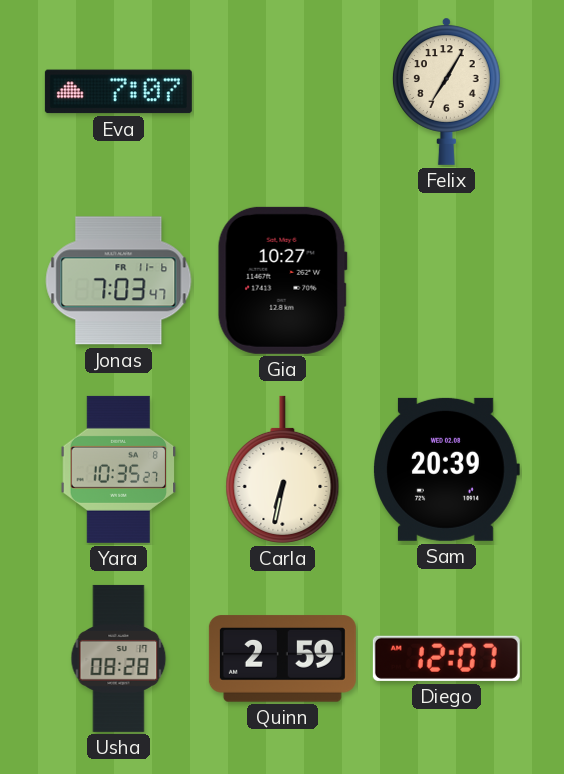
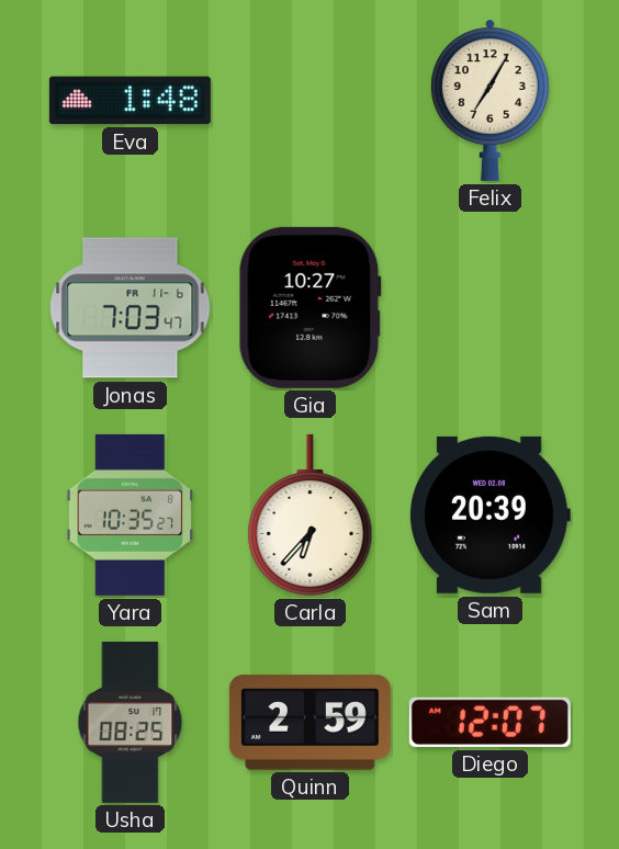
Eva: 7:07 -> 1:48
Carla: 6:32 -> 6:37
Usha: 08:28 -> 08:25
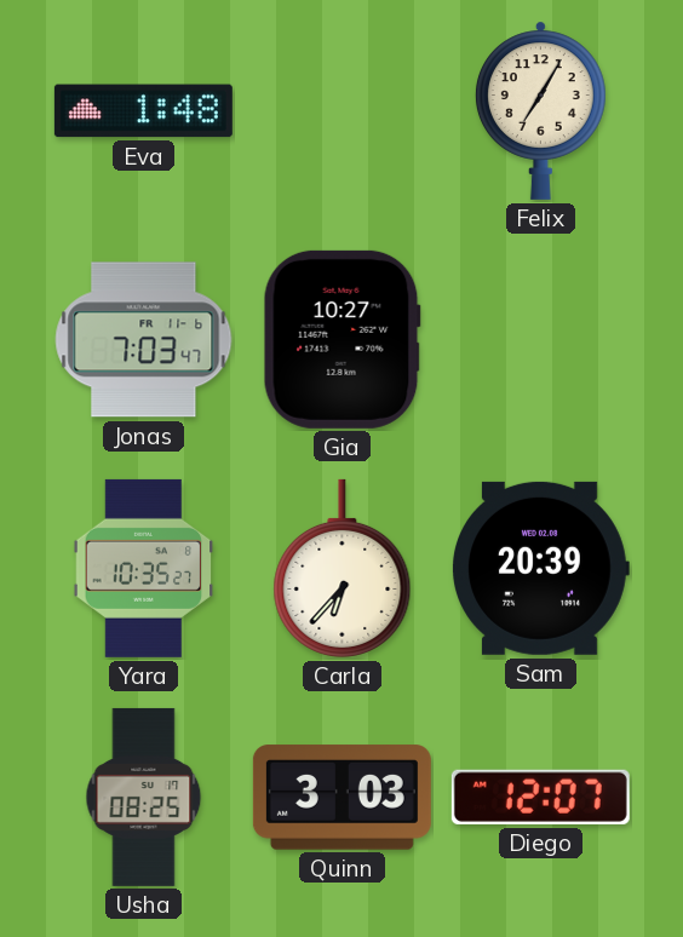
Quinn: 2:59 -> 3:03
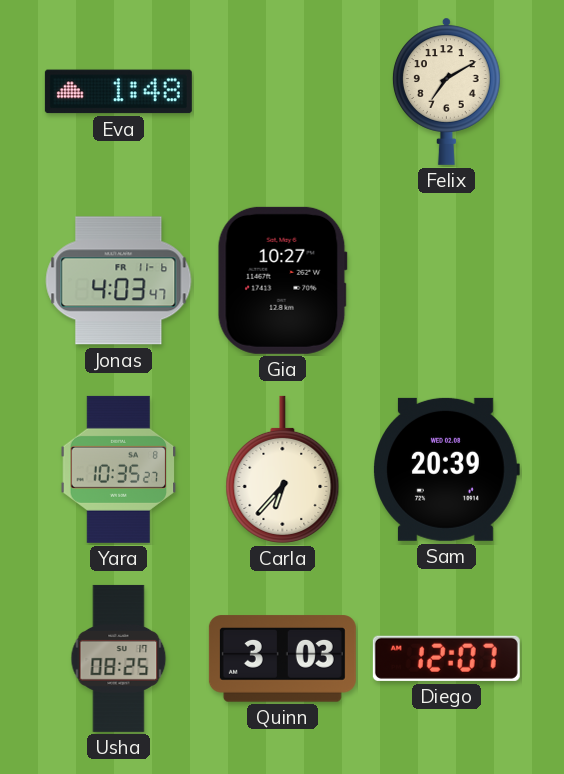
Felix: 7:05 -> 7:10
Jonas: 7:03 -> 4:03
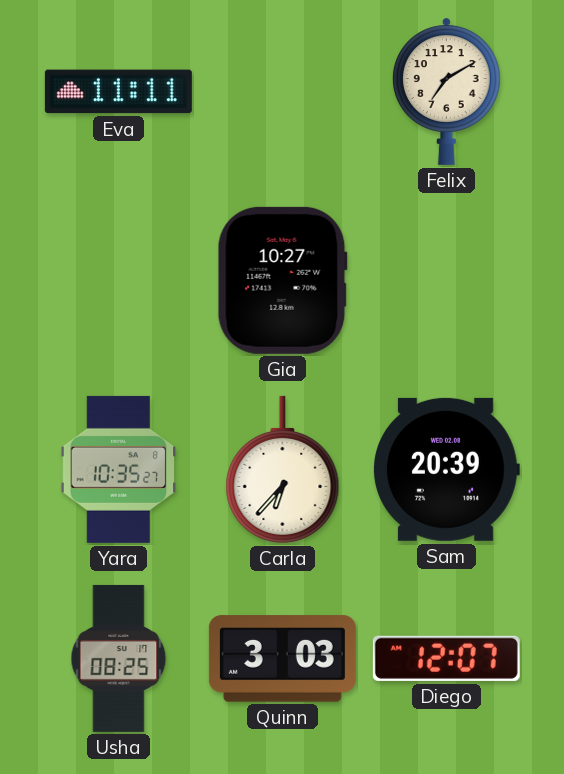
Eva: 1:48 -> 11:11
Jonas: 4:03 -> none
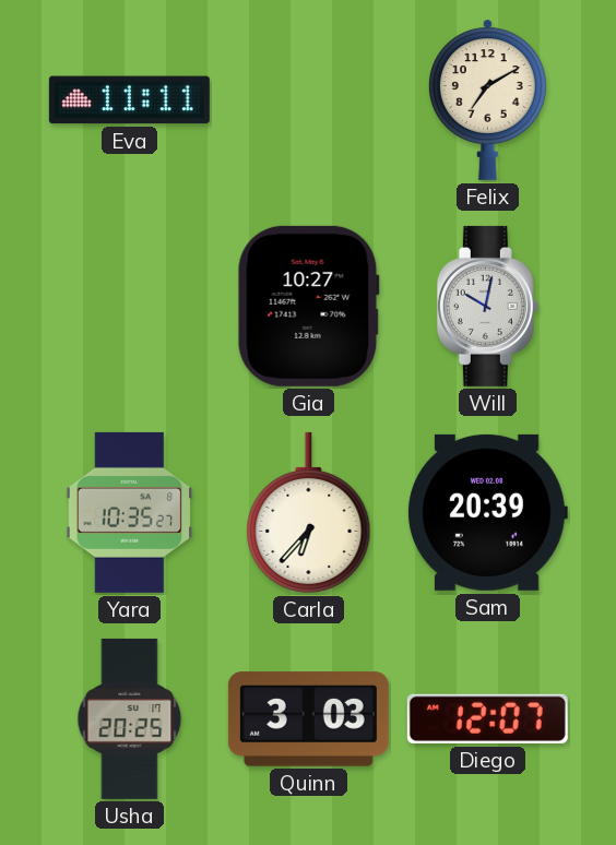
Will: none -> 10:02
Usha: 08:25 -> 20:25
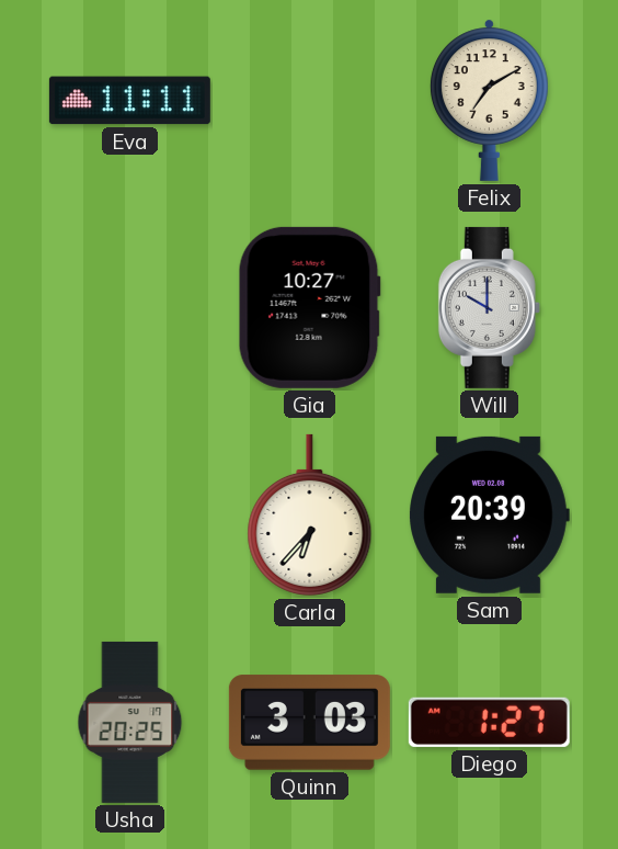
Will: 10:02 -> 10:00
Yara: 10:35 -> none
Diego: 12:07 -> 1:27
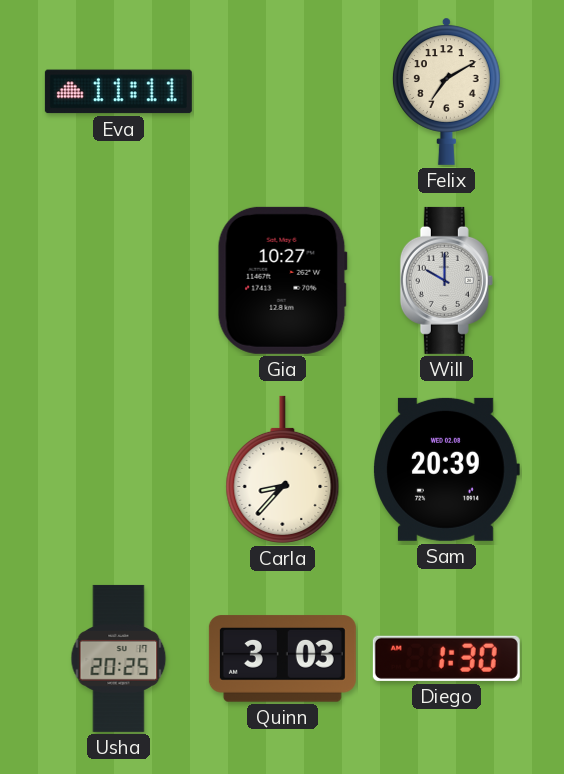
Carla: 6:37 -> 8:37
Diego: 1:27 -> 1:30
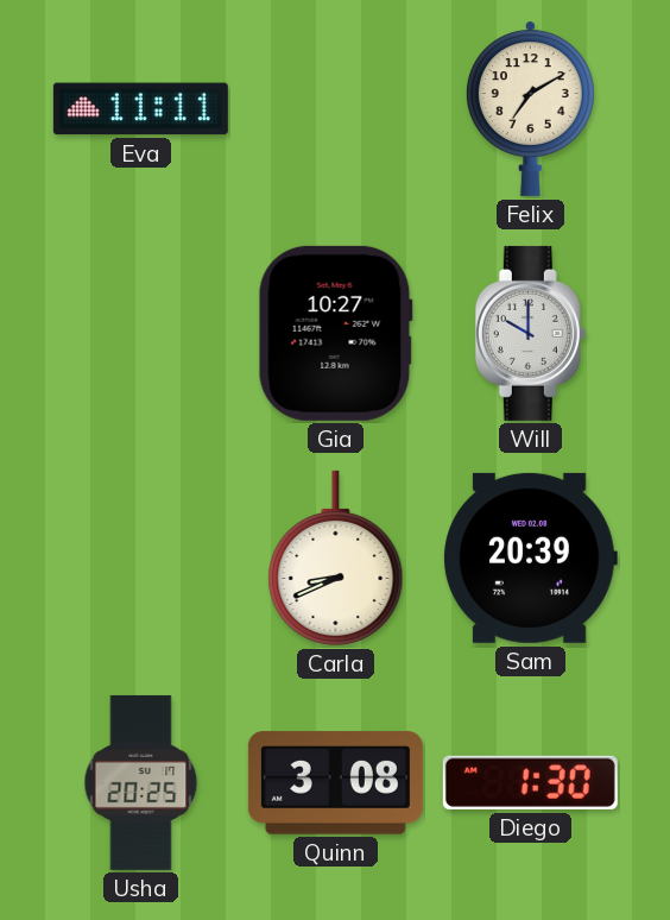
Carla: 8:37 -> 8:41
Quinn: 3:03 -> 3:08
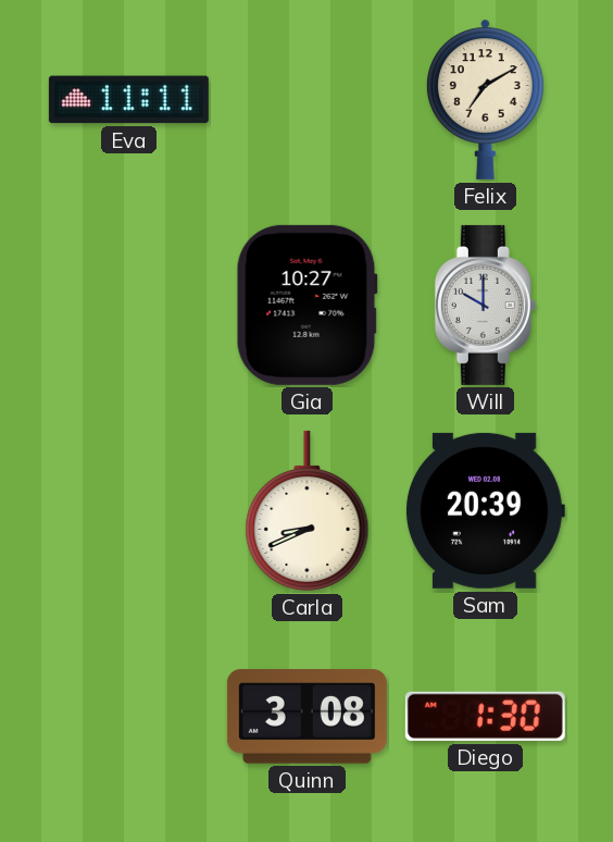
Usha: 20:25 -> none
